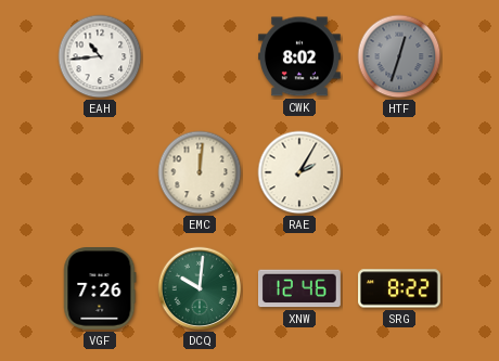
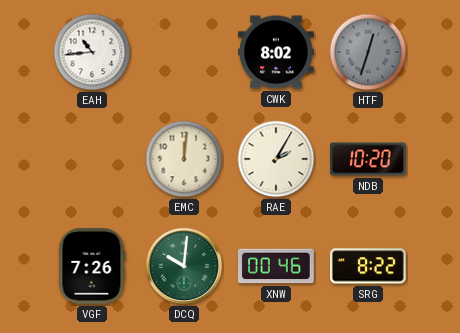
NDB: none -> 10:20
XNW: 12:46 -> 00:46
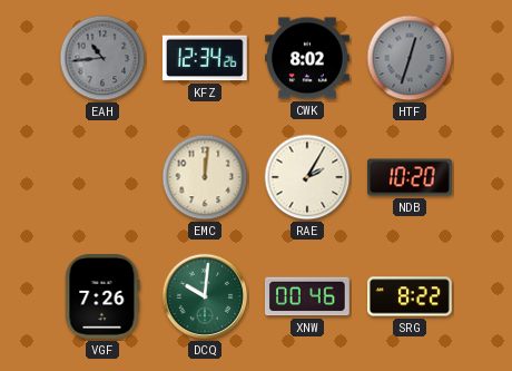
EAH dial: white -> grey
KFZ: none -> 12:34
